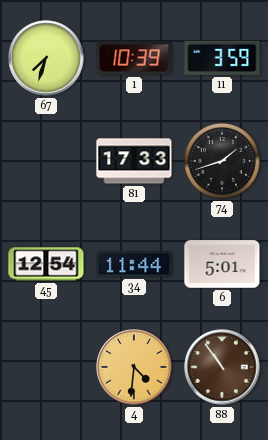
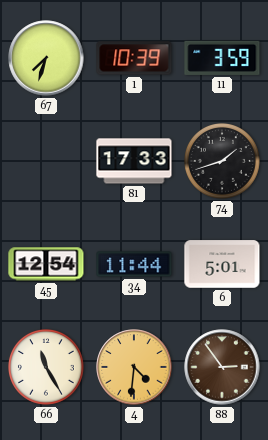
66: none -> 11:25
88: 10:54 -> 2:54
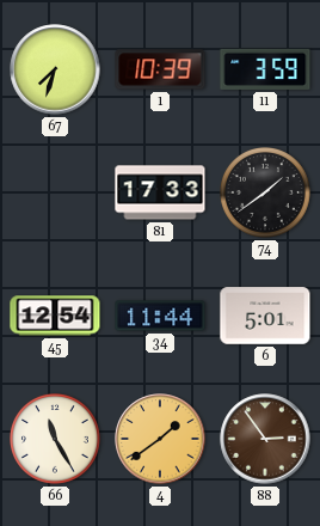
74: 1:42 -> 1:39
4: 4:31 -> 1:39
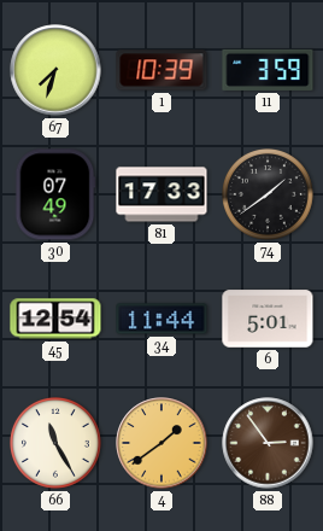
30: none -> 07:49
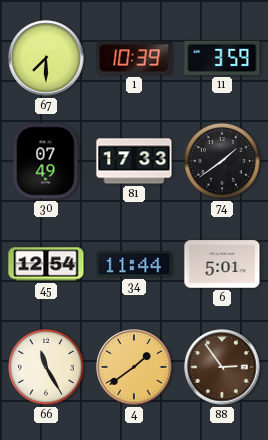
67: 7:33 -> 7:30
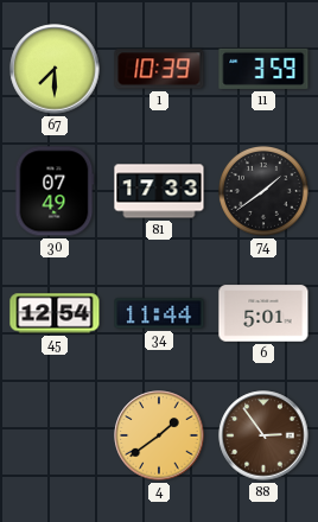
66: 11:25 -> none
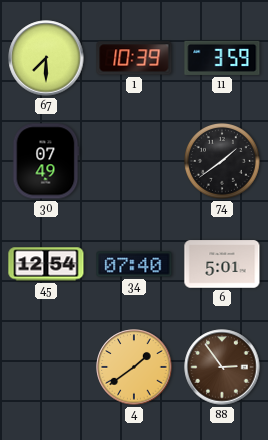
81: 17:33 -> none
34: 11:44 -> 07:40
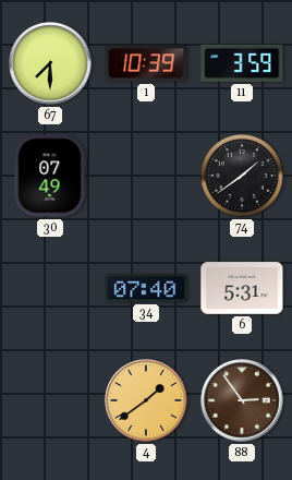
45: 12:54 -> none
6: 5:01 -> 5:31
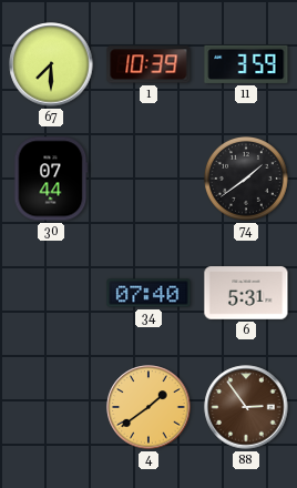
30: 07:49 -> 07:44
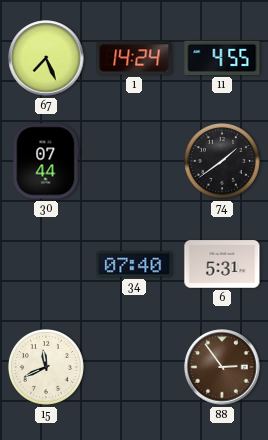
67: 7:30 -> 7:26
1: 10:39 -> 14:24
11: 3:59 -> 4:55
15: none -> 11:41
4: 1:39 -> none
